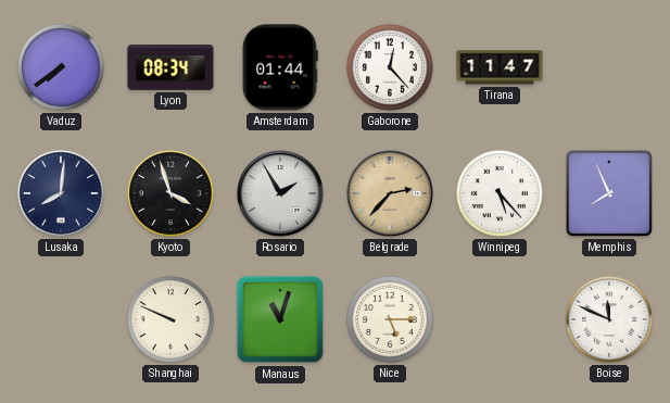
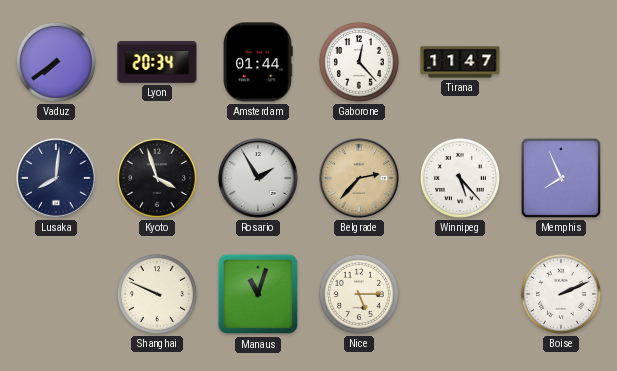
Lyon: 08:34 -> 20:34
Boise: 11:49 -> 2:11
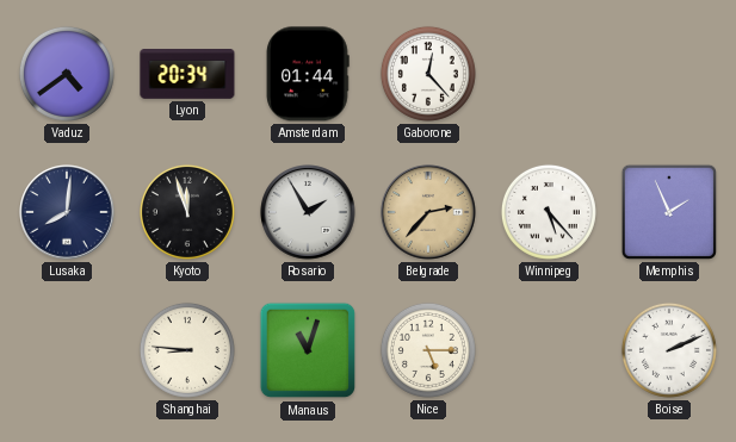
Vaduz: 7:39 -> 4:39
Tirana: 11:47 -> none
Kyoto: 3:57 -> 11:57
Memphis: 7:56 -> 1:56
Shanghai: 9:49 -> 8:46
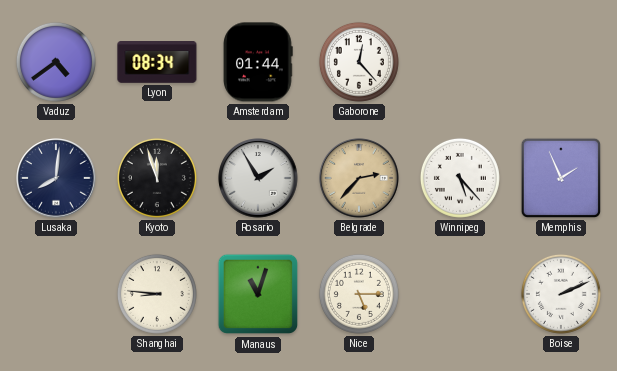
Lyon: 20:34 -> 08:34
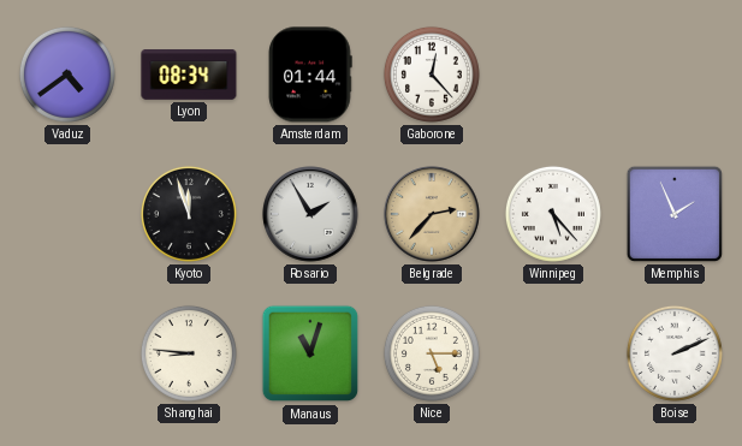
Lusaka: 8:01 -> none
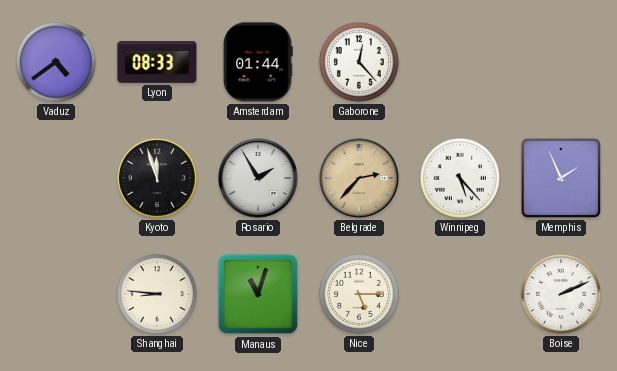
Lyon: 08:34 -> 08:33
